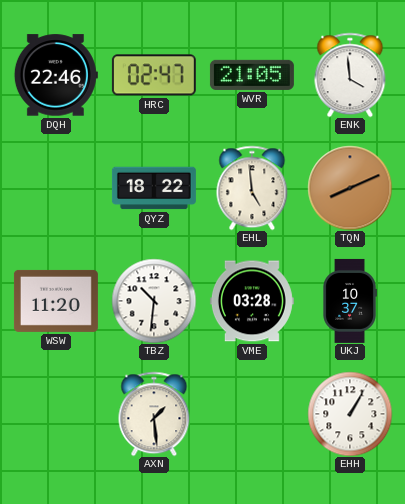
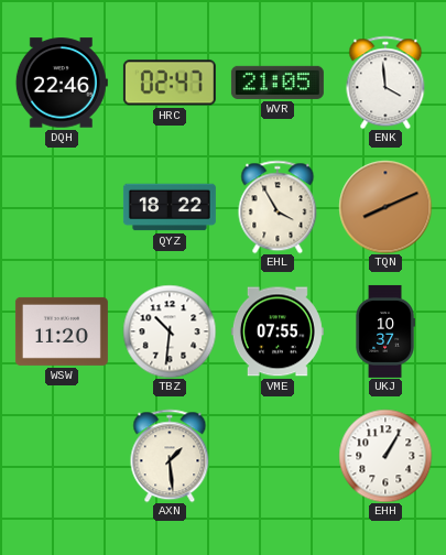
EHL: 4:59 -> 3:55
VME: 03:28 -> 07:55
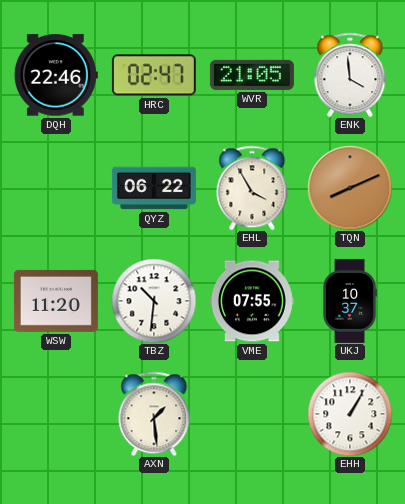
QYZ: 18:22 -> 06:22
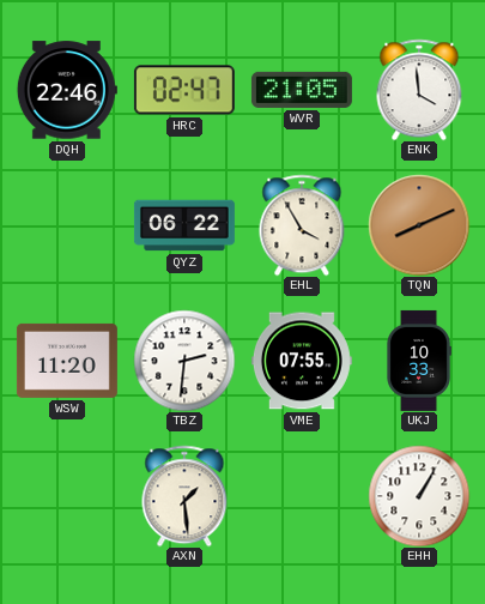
TBZ: 10:31 -> 2:31
UKJ: 10:37 -> 10:33
